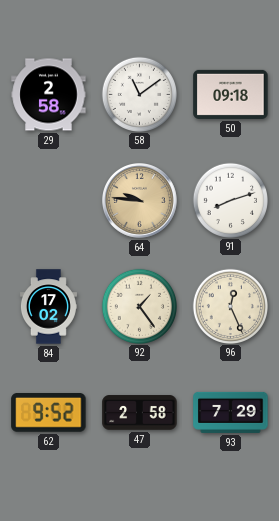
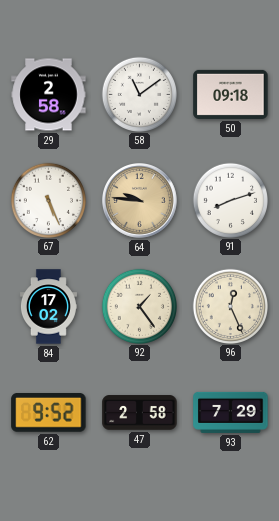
67: none -> 5:26
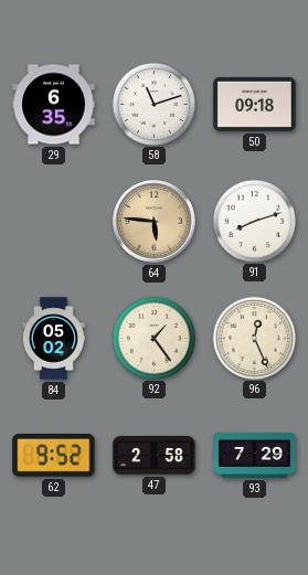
29: 2:58 -> 6:35
58: 11:09 -> 11:12
67: 5:26 -> none
64: 9:46 -> 5:46
84: 17:02 -> 05:02
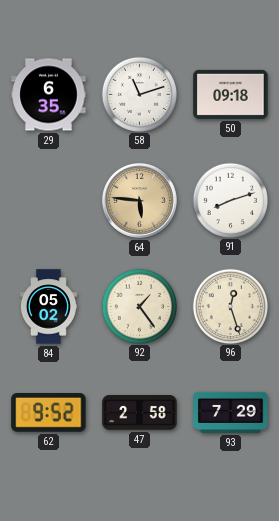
96: 12:26 -> 12:27
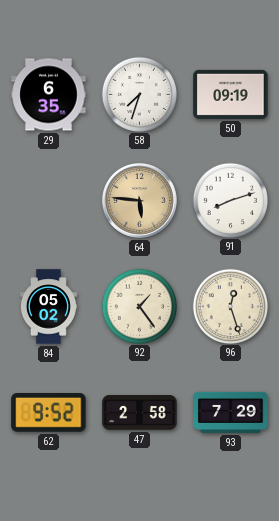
58: 11:12 -> 7:33
50: 09:18 -> 09:19
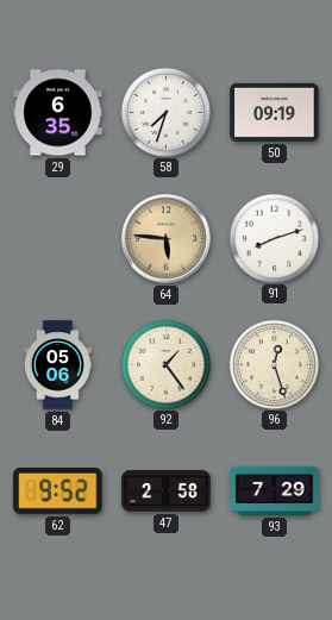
84: 05:02 -> 05:06
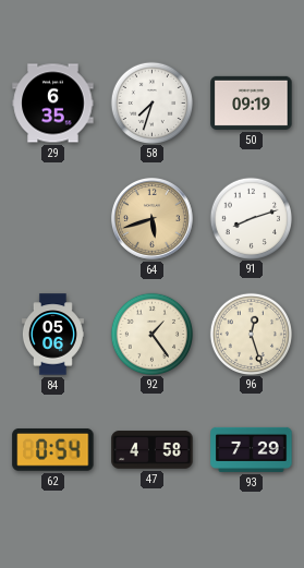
64: 5:46 -> 5:42
62: 9:52 -> 0:54
47: 2:58 -> 4:58
